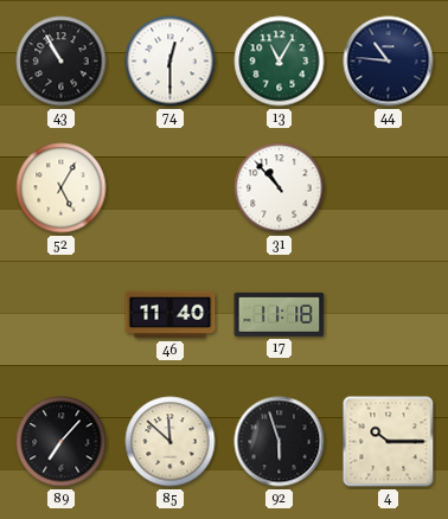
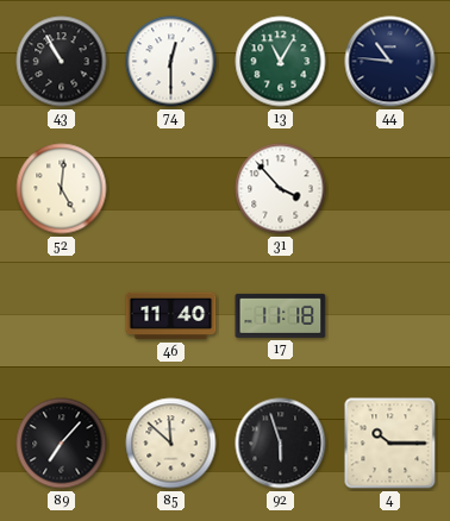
52: 5:05 -> 5:01
31: 10:53 -> 3:53
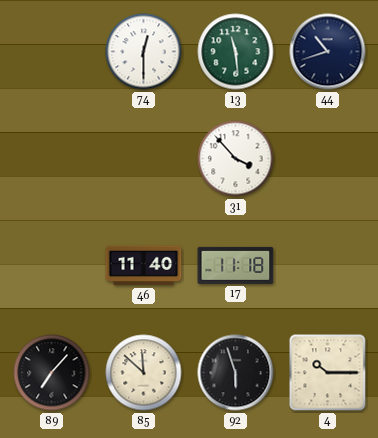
43: 10:55 -> none
13: 11:05 -> 11:29
44: 10:46 -> 10:42
52: 5:01 -> none
